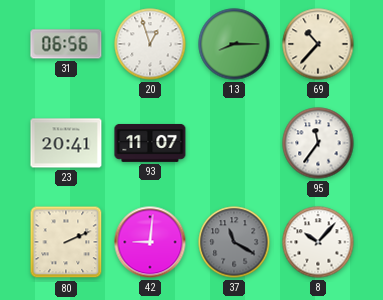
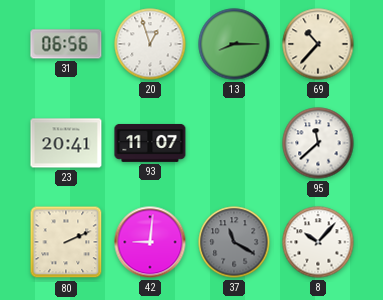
95: 11:36 -> 11:38
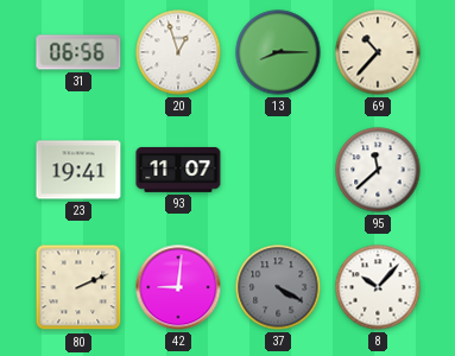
23: 20:41 -> 19:41
37: 11:20 -> 4:20
